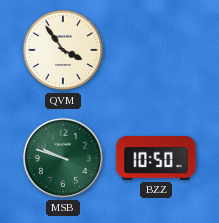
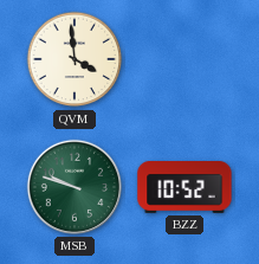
QVM: 3:54 -> 3:59
BZZ: 10:50 -> 10:52
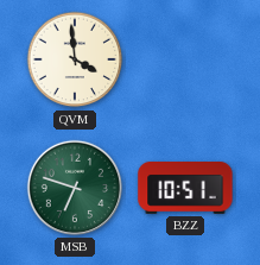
MSB: 9:48 -> 6:48
BZZ: 10:52 -> 10:51
